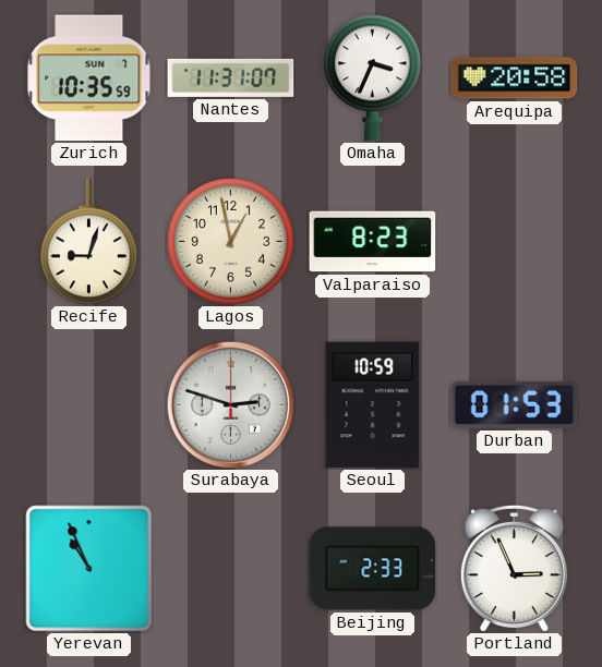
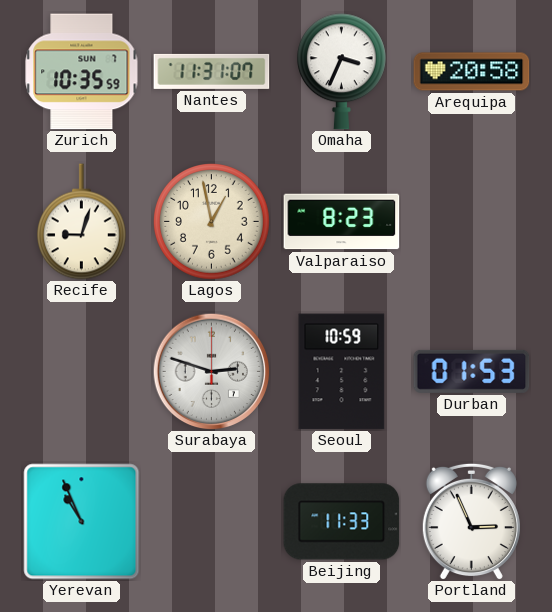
Beijing: 2:33 -> 11:33
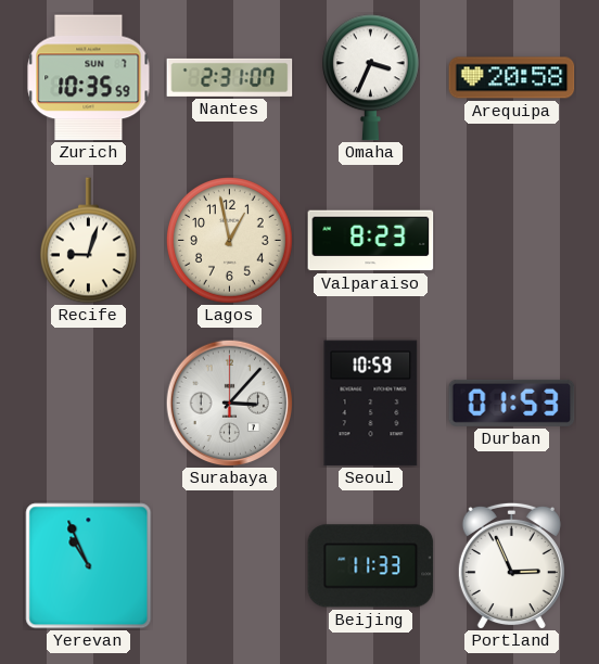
Nantes: 11:31 -> 2:31
Surabaya: 2:48 -> 3:07
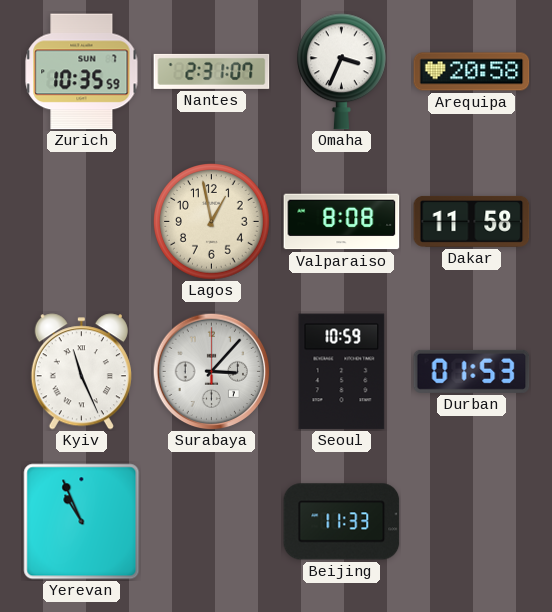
Recife: 9:03 -> none
Valparaiso: 8:23 -> 8:08
Dakar: none -> 11:58
Kyiv: none -> 11:26
Portland: 2:56 -> none
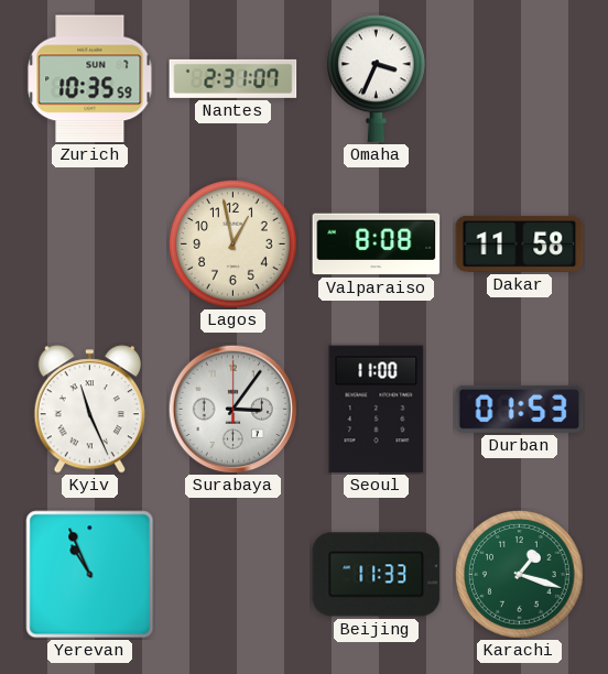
Arequipa: 20:58 -> none
Surabaya: 3:07 -> 3:06
Seoul: 10:59 -> 11:00
Karachi: none -> 1:18
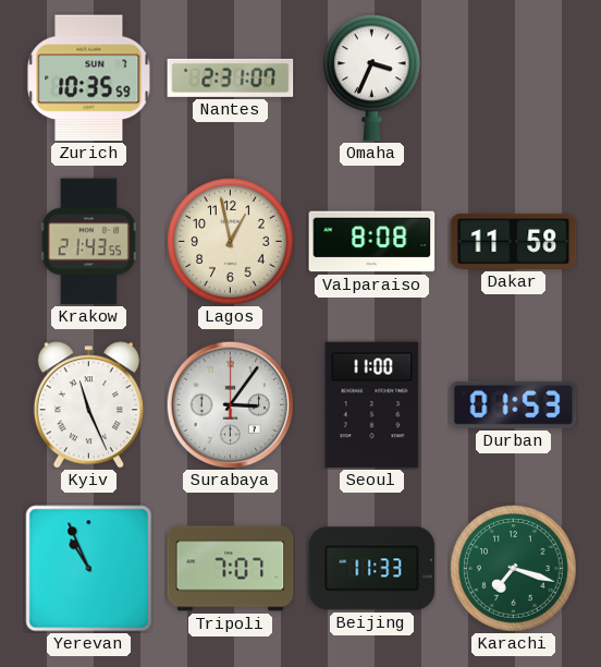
Krakow: none -> 21:43
Tripoli: none -> 7:07
Karachi: 1:18 -> 7:18
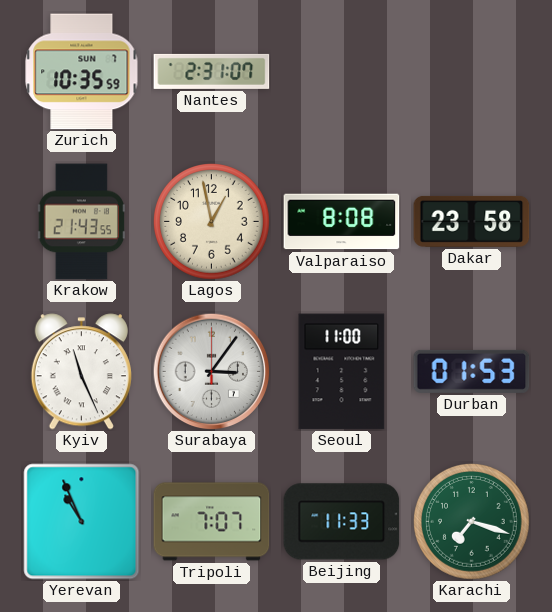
Omaha: 3:34 -> none
Dakar: 11:58 -> 23:58
